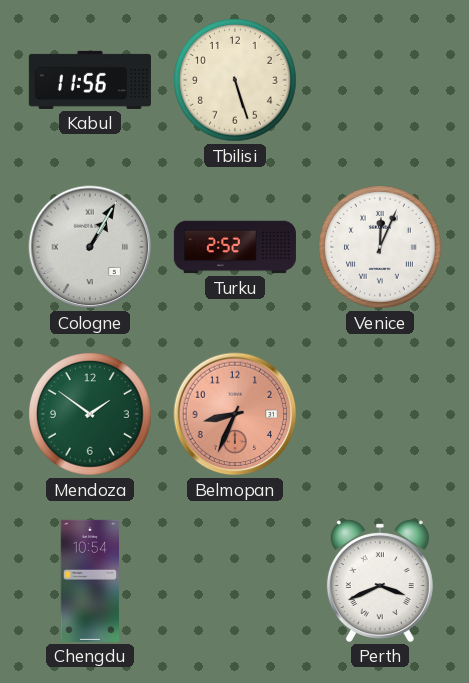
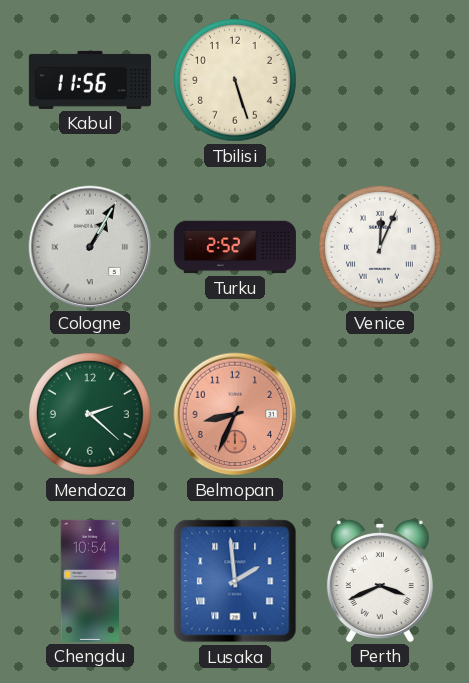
Mendoza: 1:51 -> 2:22
Lusaka: none -> 1:59
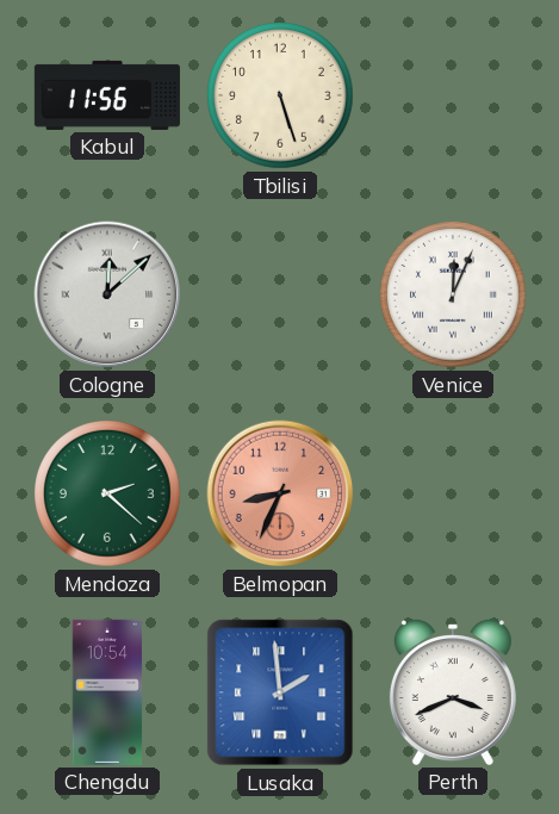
Cologne: 1:05 -> 12:08
Turku: 2:52 -> none
